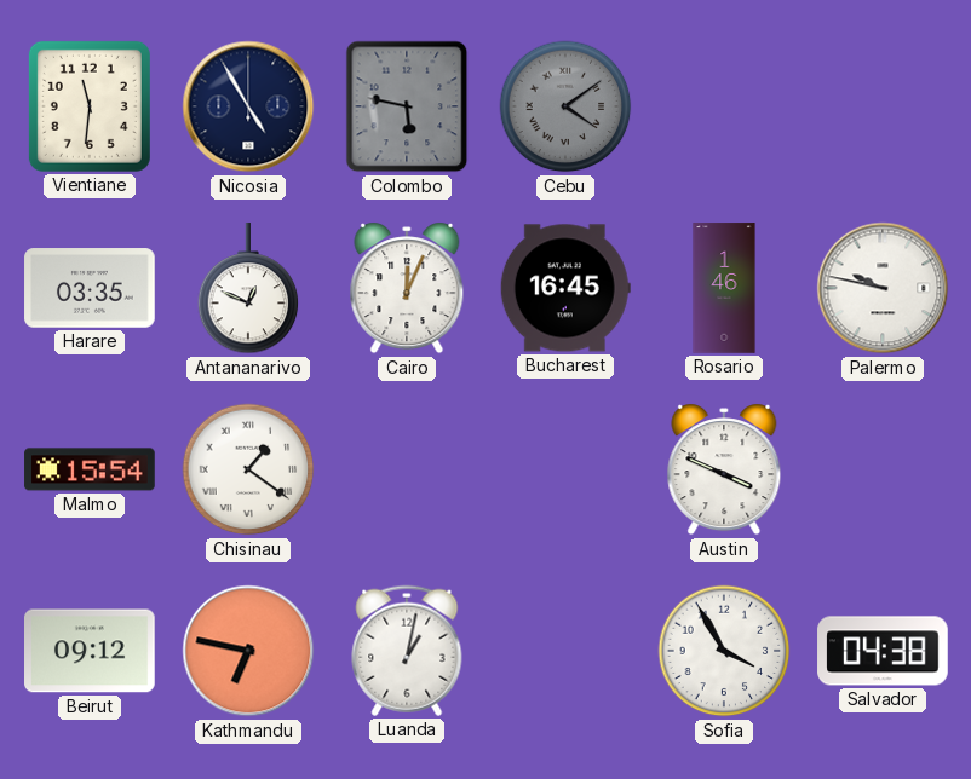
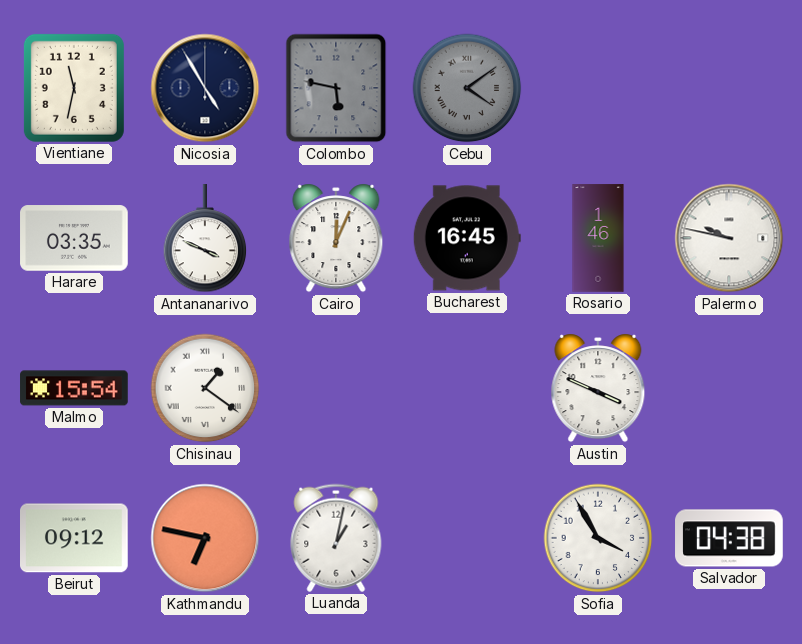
Vientiane: 11:31 -> 11:32
Antananarivo: 12:49 -> 3:49
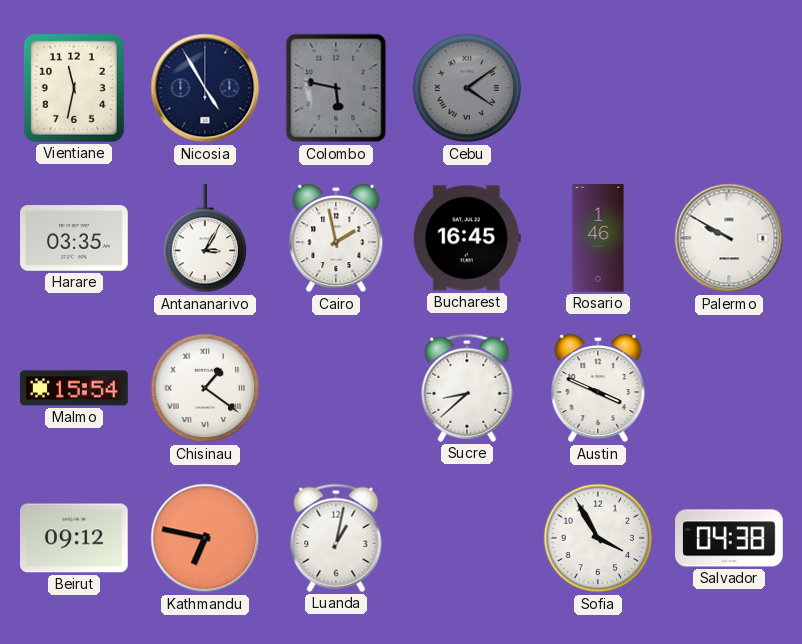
Antananarivo: 3:49 -> 3:05
Cairo: 12:04 -> 1:58
Palermo: 9:47 -> 9:50
Sucre: none -> 8:38
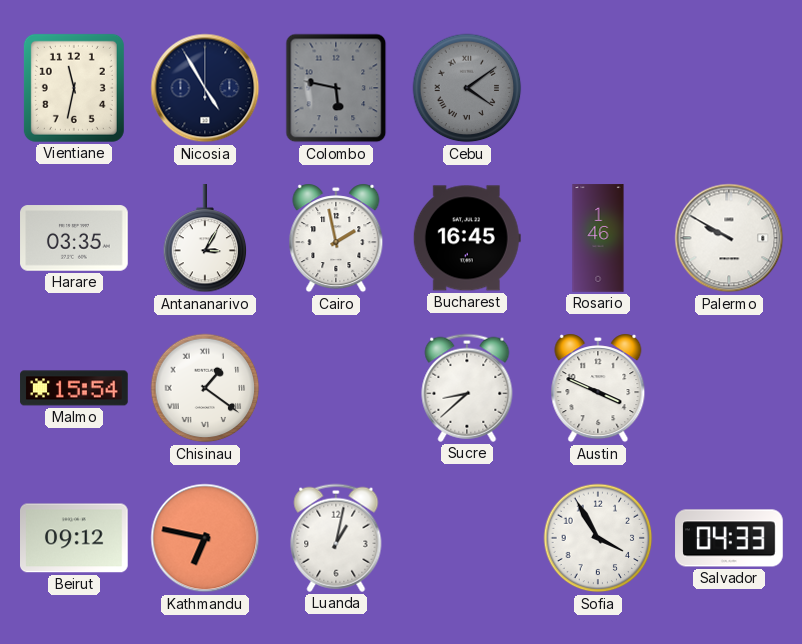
Salvador: 04:38 -> 04:33
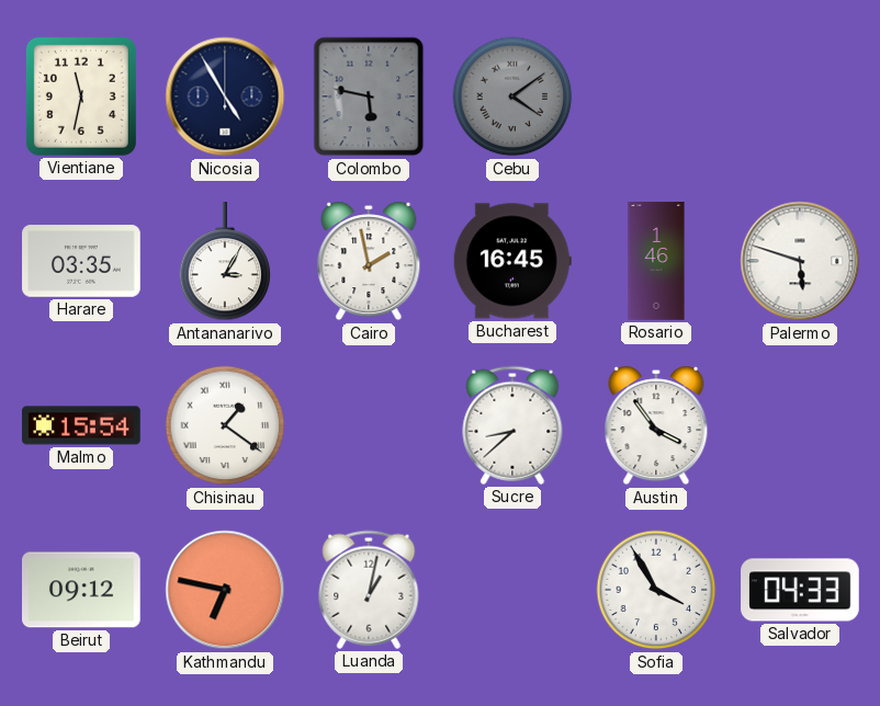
Palermo: 9:50 -> 5:48
Austin: 3:49 -> 3:54
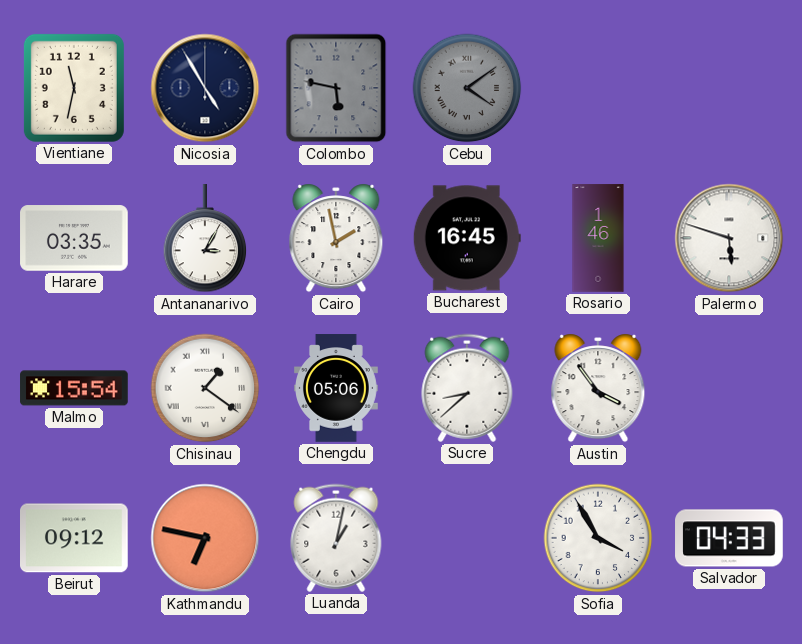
Chengdu: none -> 05:06
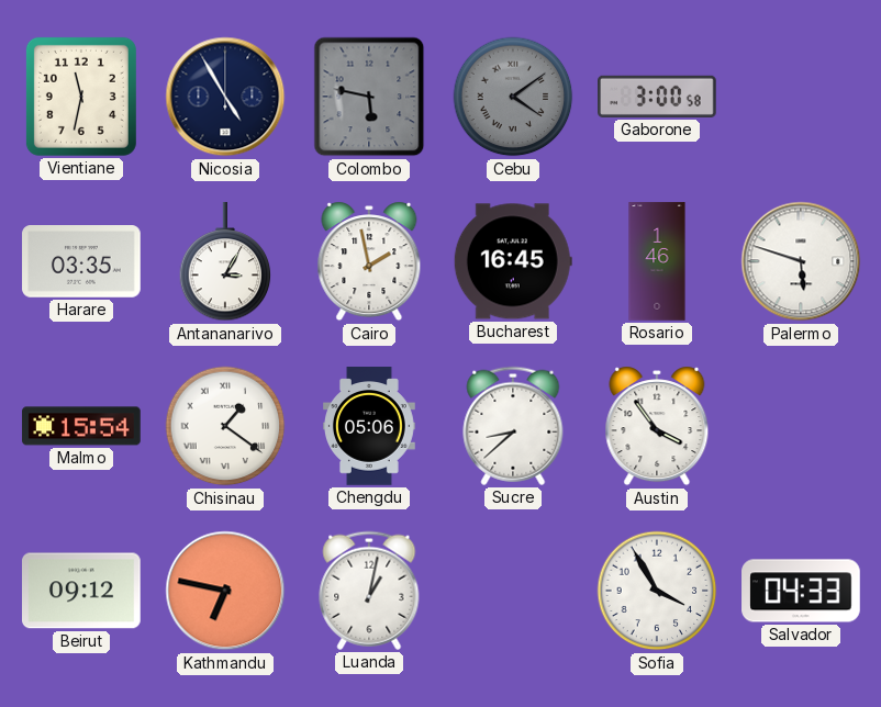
Gaborone: none -> 3:00
